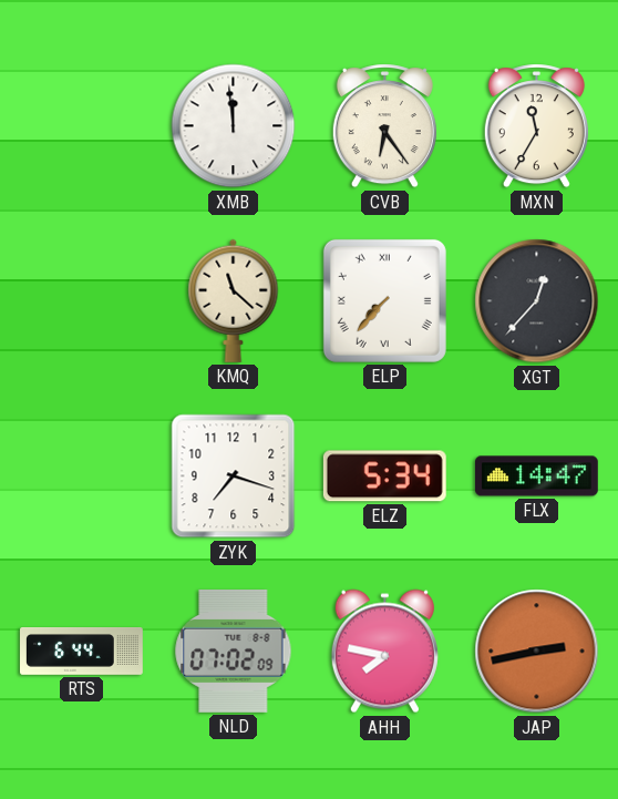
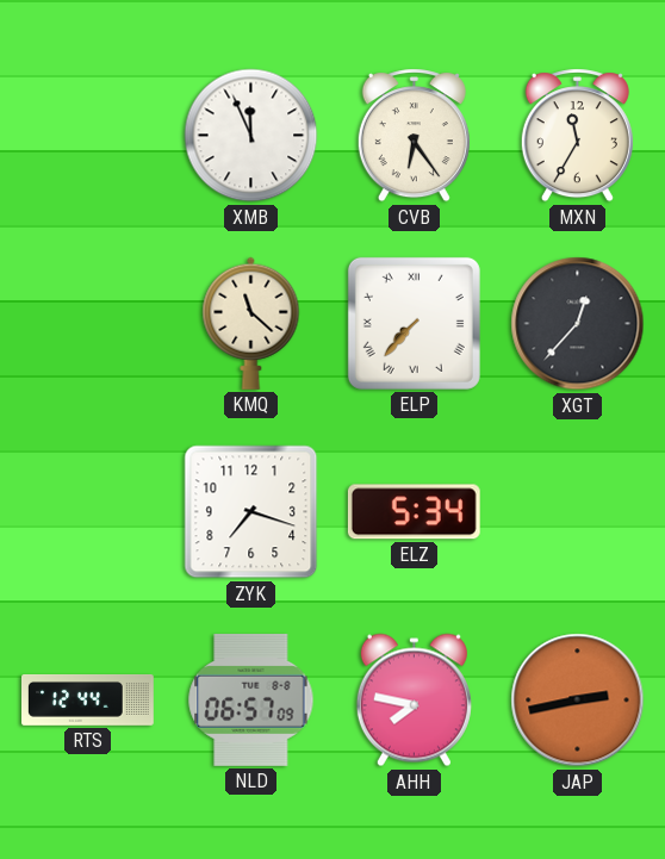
XMB: 11:59 -> 11:56
FLX: 14:47 -> none
RTS: 6:44 -> 12:44
NLD: 07:02 -> 06:57
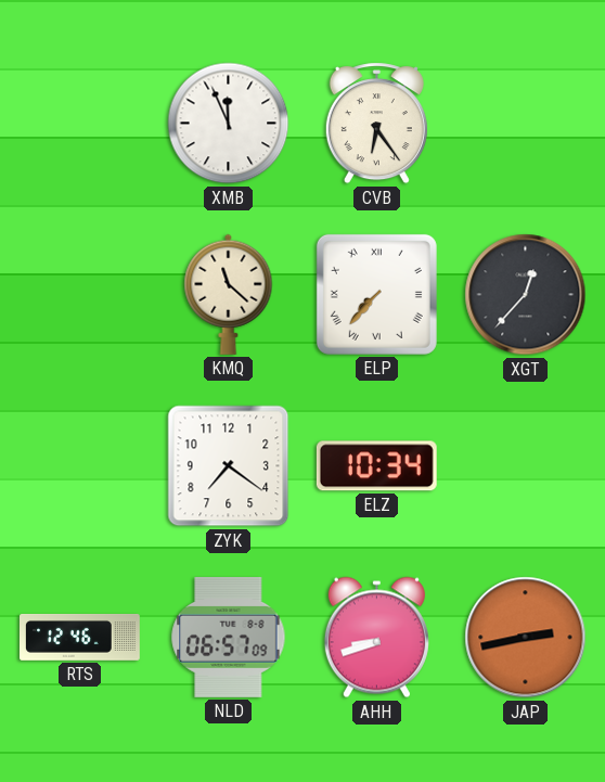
MXN: 11:35 -> none
ZYK: 7:18 -> 7:21
ELZ: 5:34 -> 10:34
RTS: 12:44 -> 12:46
AHH: 7:47 -> 8:42
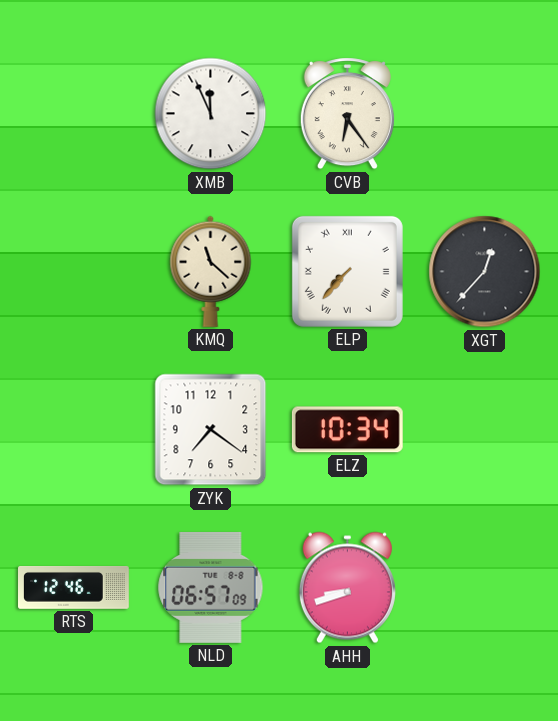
JAP: 2:43 -> none
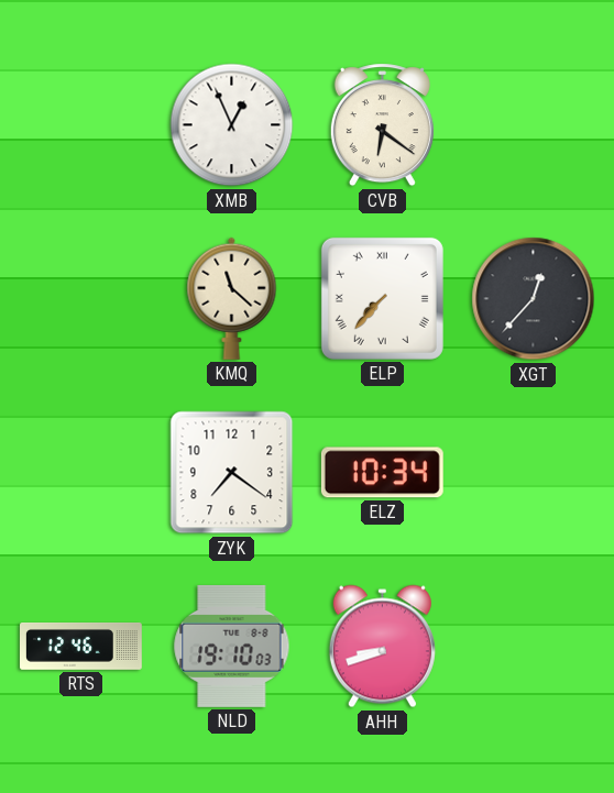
XMB: 11:56 -> 12:56
CVB: 6:24 -> 6:21
NLD: 06:57 -> 19:10
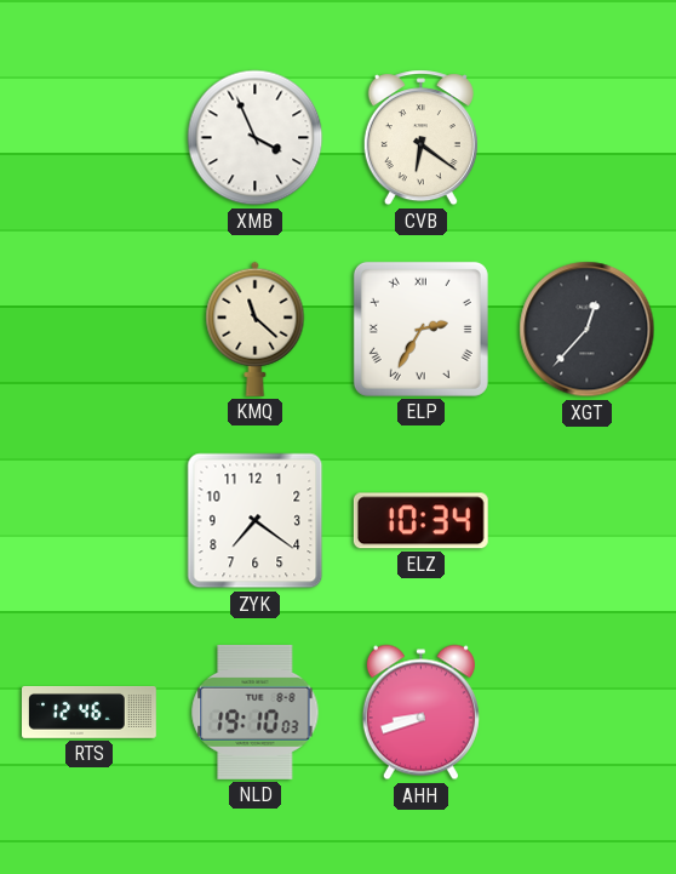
XMB: 12:56 -> 3:56
ELP: 7:37 -> 2:35
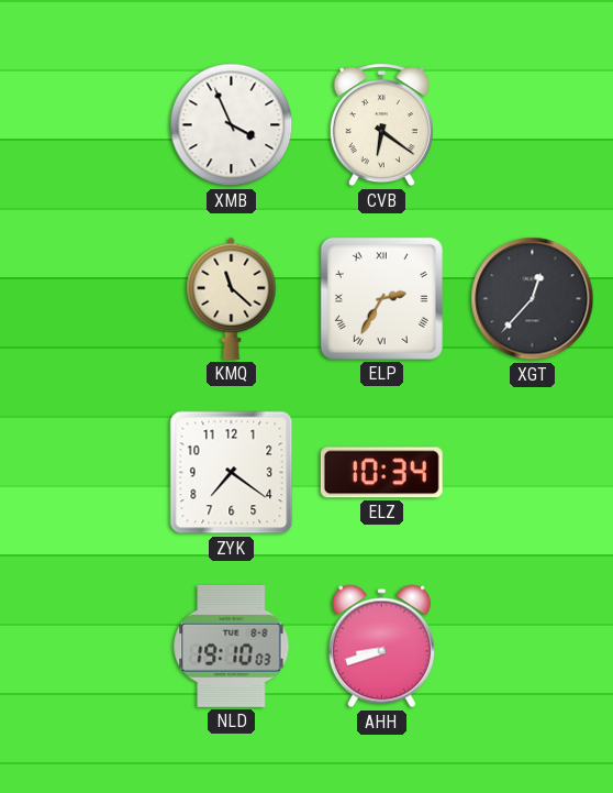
RTS: 12:46 -> none
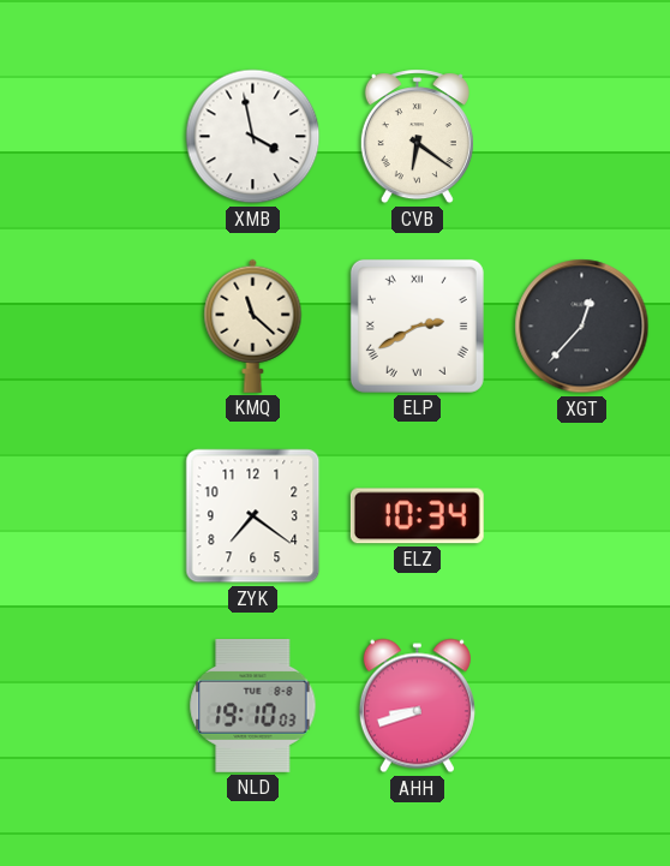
XMB: 3:56 -> 3:58
ELP: 2:35 -> 2:40
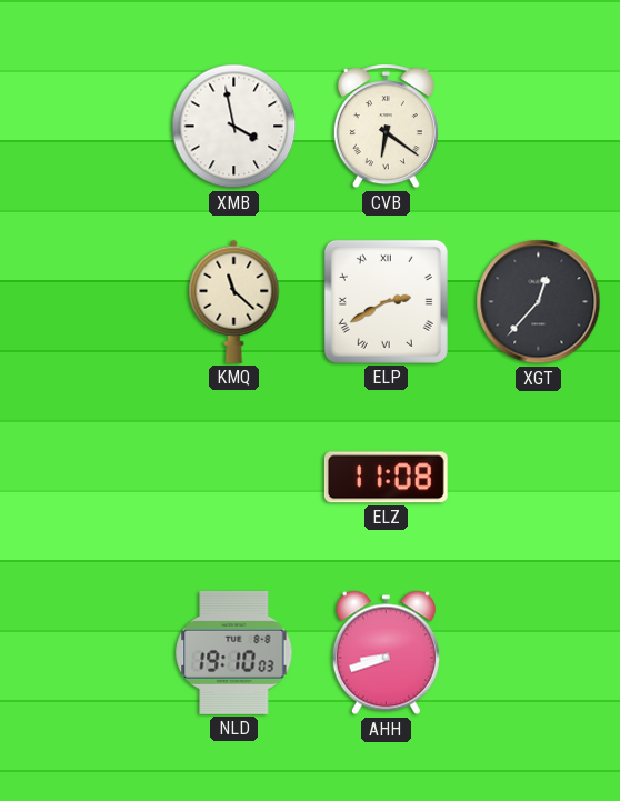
ZYK: 7:21 -> none
ELZ: 10:34 -> 11:08
